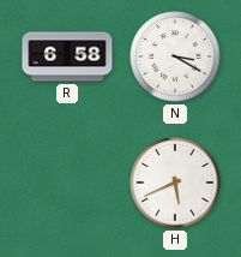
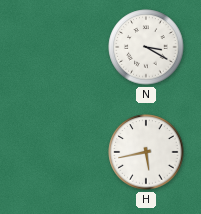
R: 6:58 -> none
H: 5:41 -> 5:43
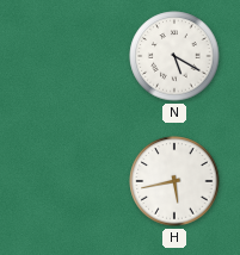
N: 3:20 -> 5:20
